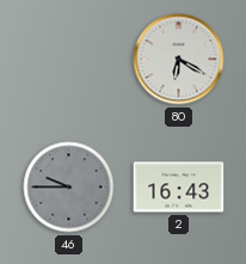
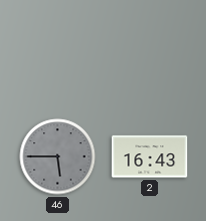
80: 6:20 -> none
46: 9:45 -> 5:45
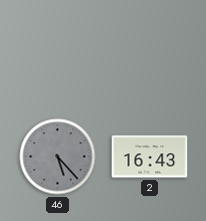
46: 5:45 -> 5:23
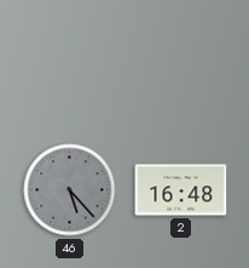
2: 16:43 -> 16:48
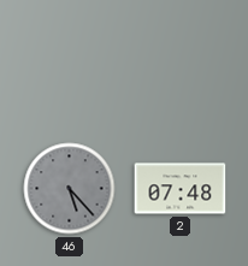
2: 16:48 -> 07:48
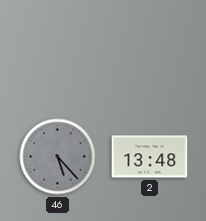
2: 07:48 -> 13:48
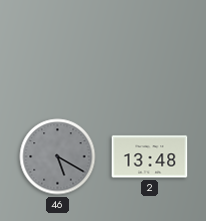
46: 5:23 -> 5:20
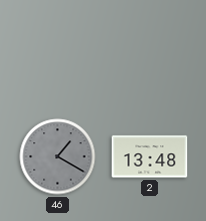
46: 5:20 -> 1:20
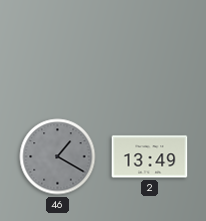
2: 13:48 -> 13:49
